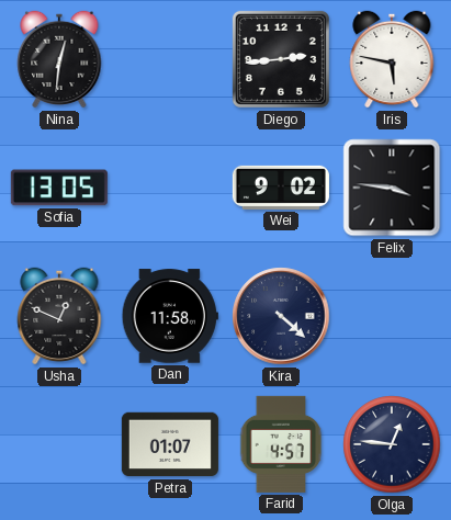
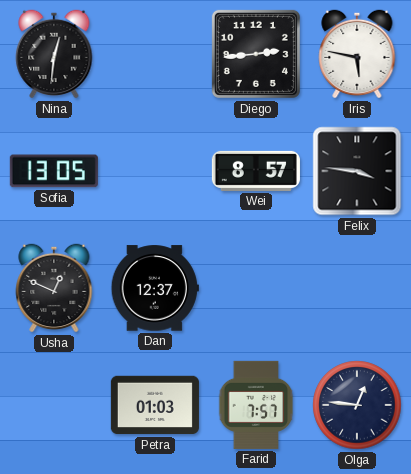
Wei: 9:02 -> 8:57
Dan: 11:58 -> 12:37
Kira: 4:22 -> none
Petra: 01:07 -> 01:03
Farid: 4:57 -> 7:57
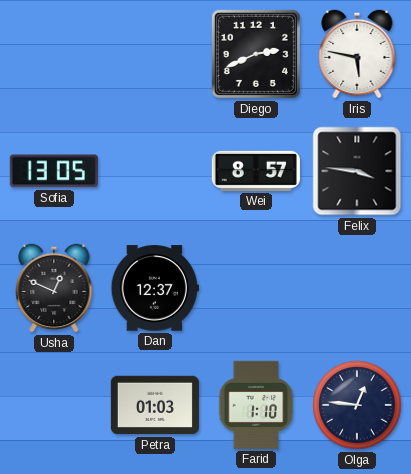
Nina: 12:31 -> none
Diego: 2:44 -> 2:41
Farid: 7:57 -> 1:10
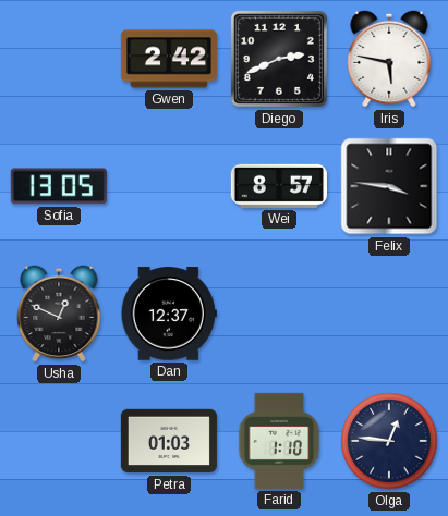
Gwen: none -> 2:42
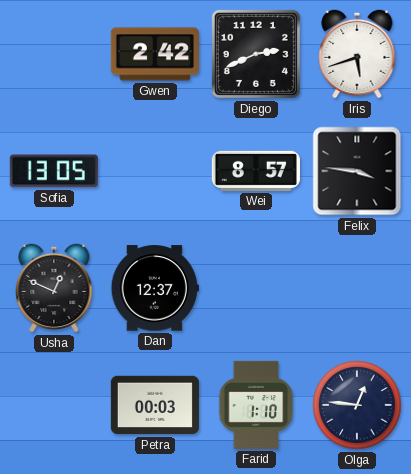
Iris: 5:47 -> 5:42
Petra: 01:03 -> 00:03
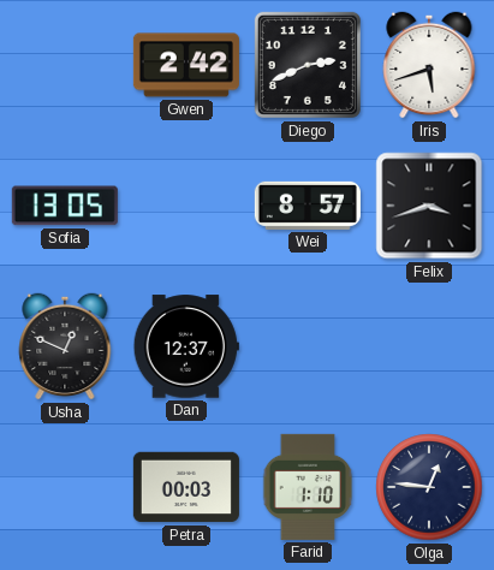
Felix: 3:46 -> 3:42
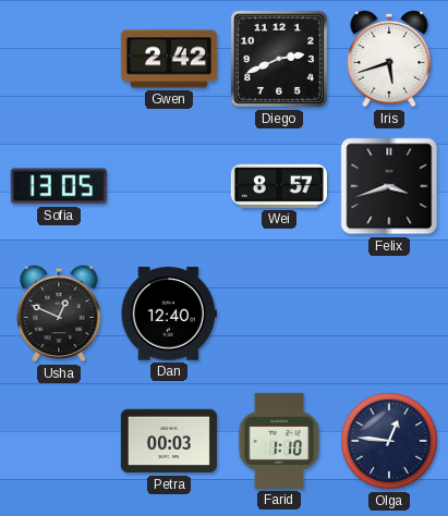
Dan: 12:37 -> 12:40
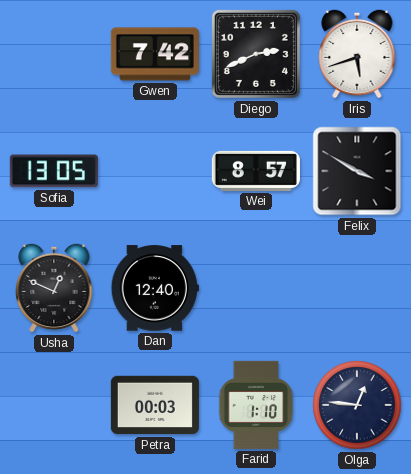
Gwen: 2:42 -> 7:42
Felix: 3:42 -> 3:50
